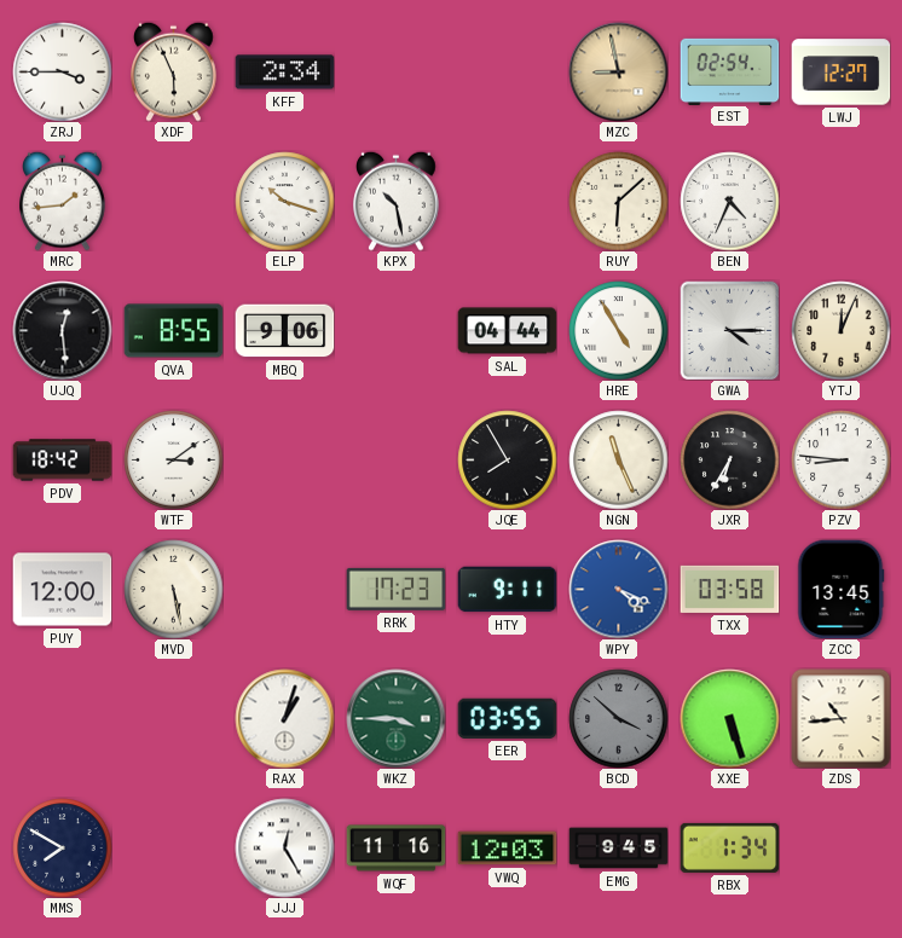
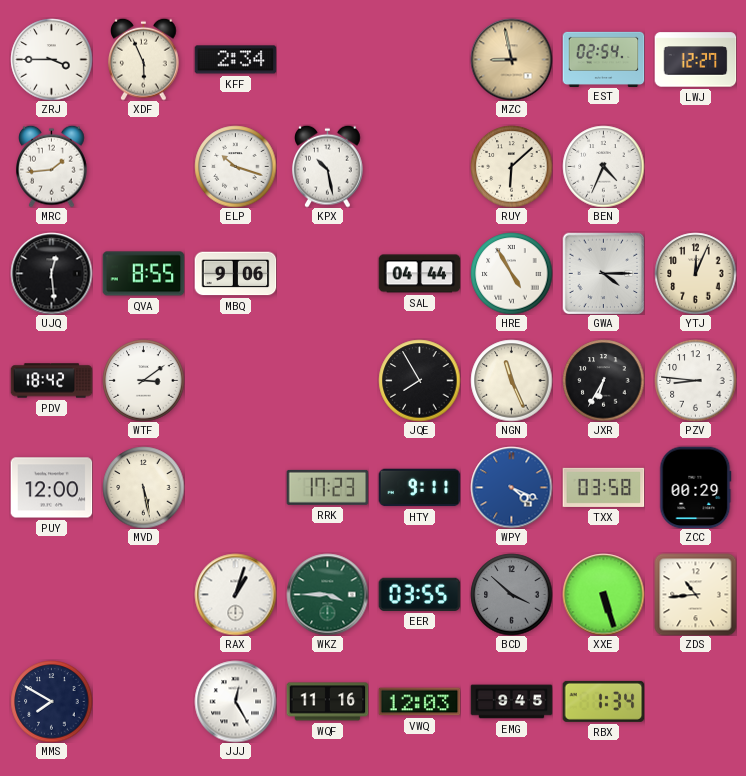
ZCC: 13:45 -> 00:29
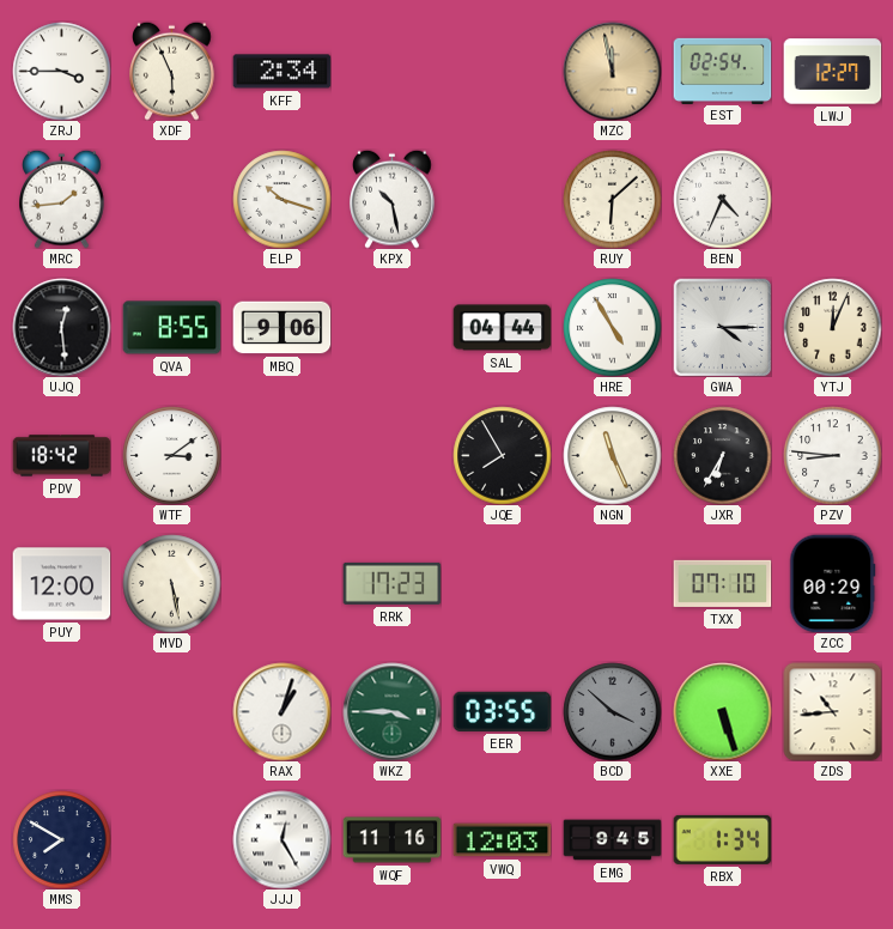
MZC: 8:58 -> 11:58
HTY: 9:11 -> none
WPY: 4:19 -> none
TXX: 03:58 -> 07:10
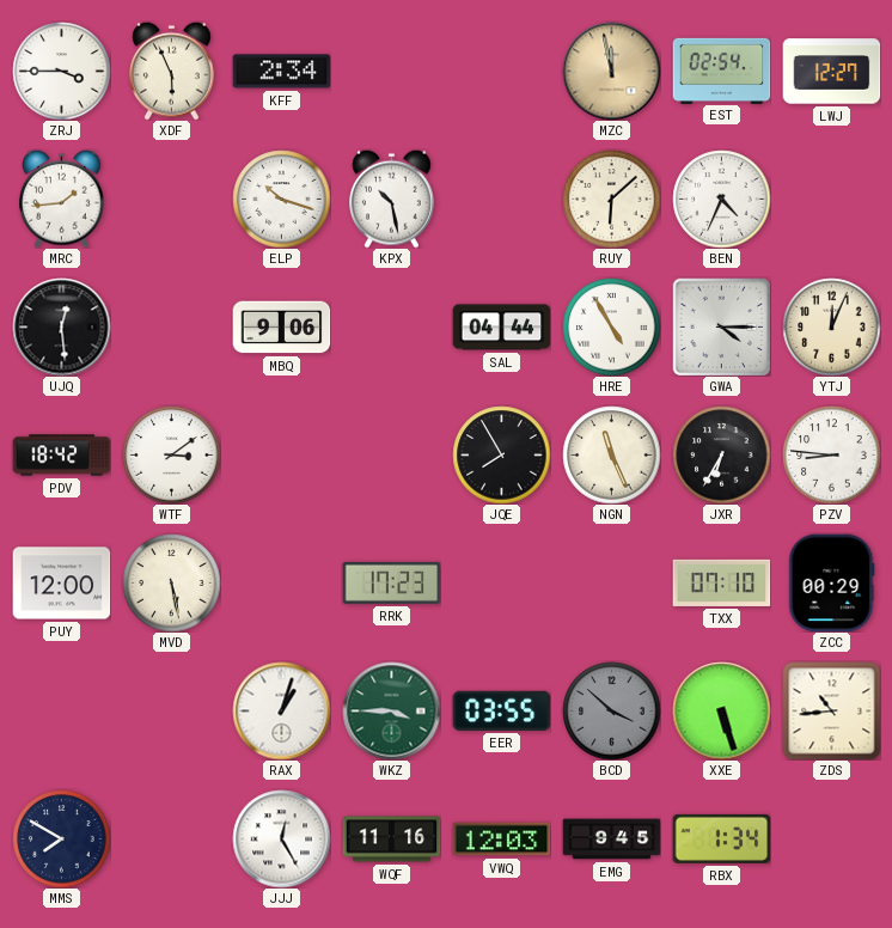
QVA: 8:55 -> none
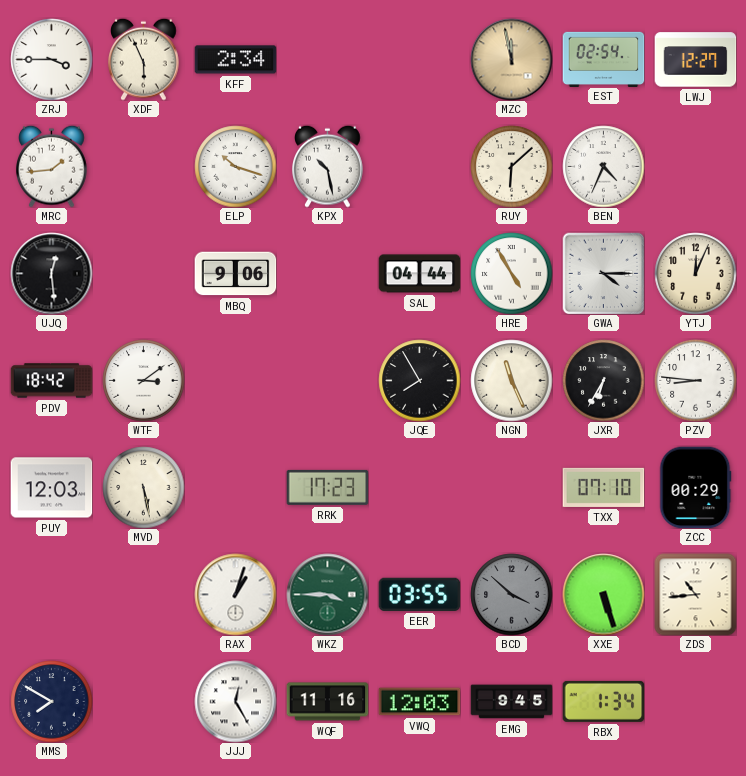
PUY: 12:00 -> 12:03
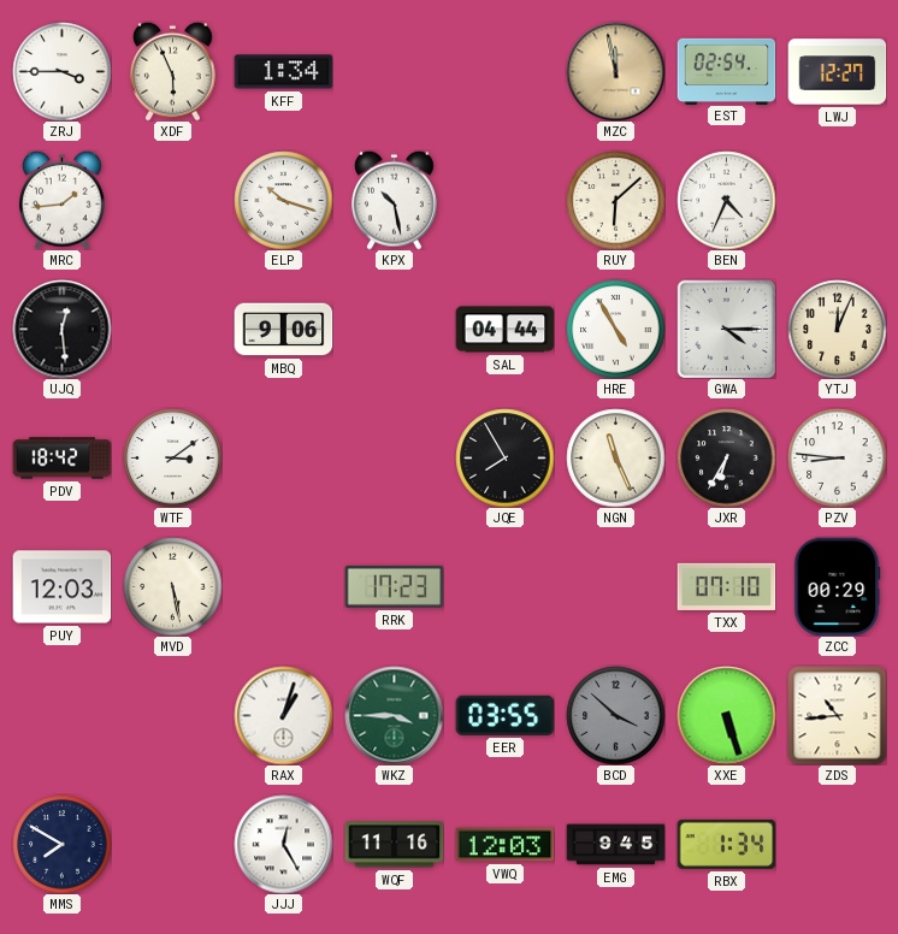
KFF: 2:34 -> 1:34
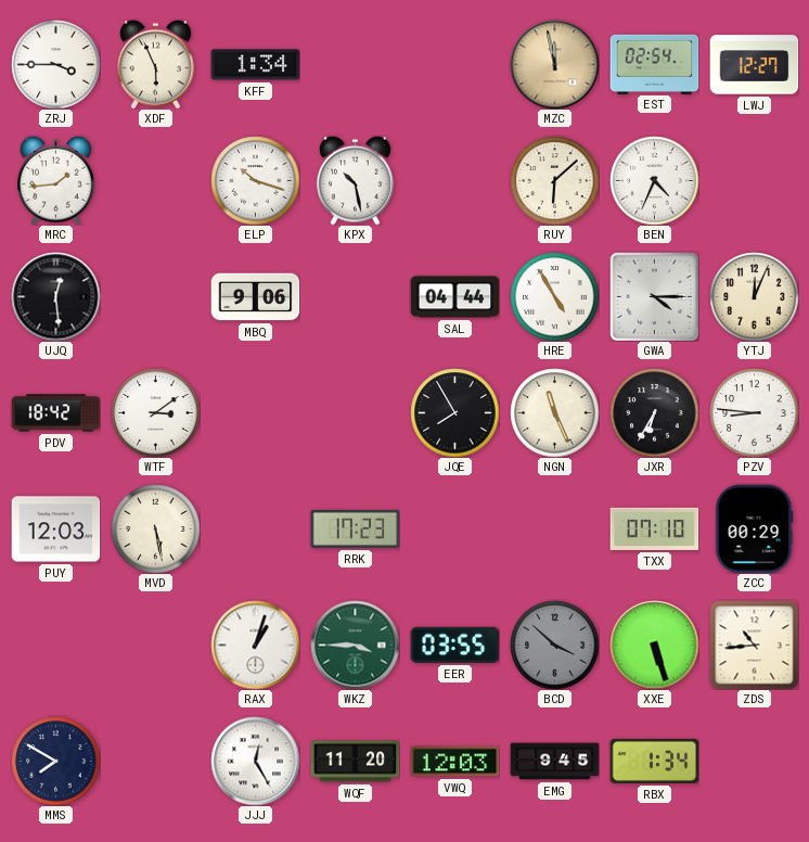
WQF: 11:16 -> 11:20
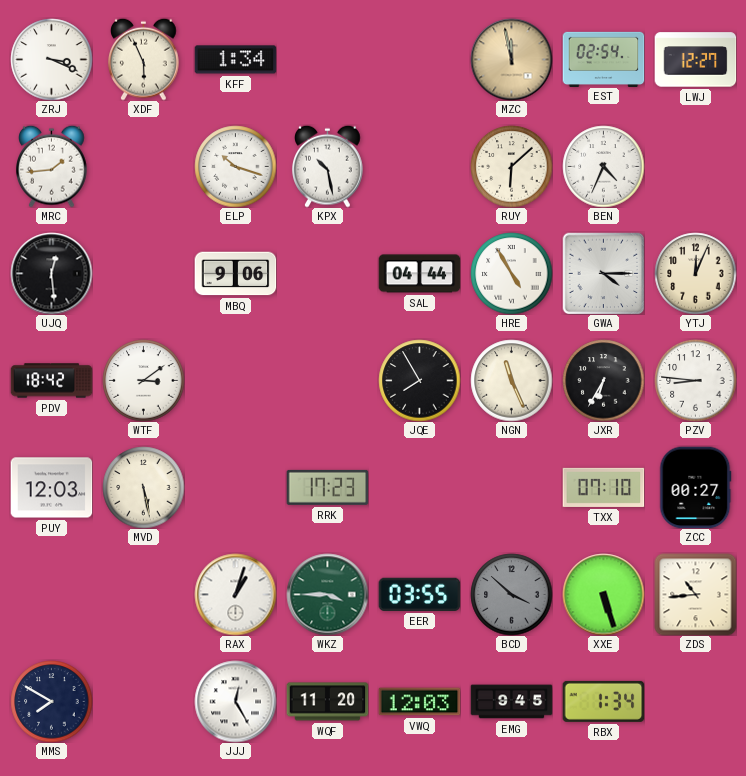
ZRJ: 3:45 -> 3:19
ZCC: 00:29 -> 00:27
